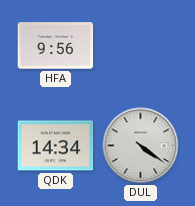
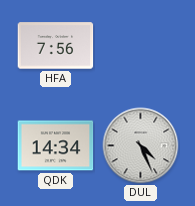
HFA: 9:56 -> 7:56
DUL: 4:21 -> 4:26
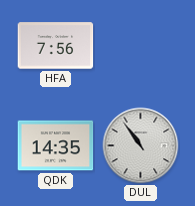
QDK: 14:34 -> 14:35
DUL: 4:26 -> 10:54
